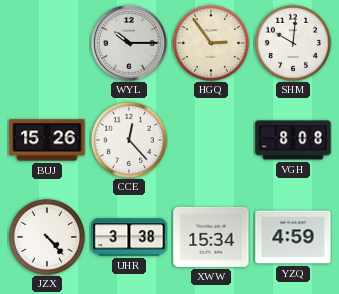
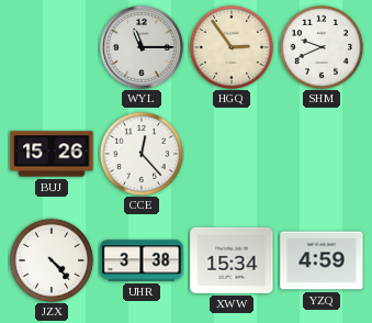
WYL: 10:15 -> 11:15
SHM: 10:01 -> 9:41
VGH: 8:08 -> none
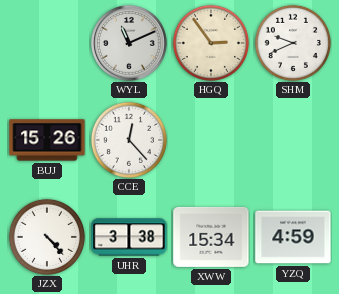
WYL: 11:15 -> 11:11
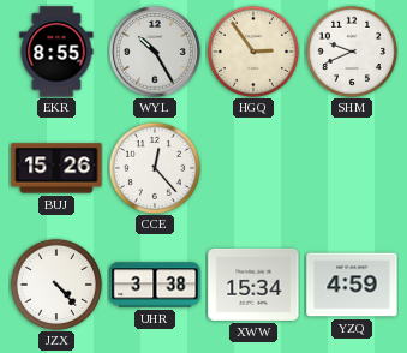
EKR: none -> 8:55
WYL: 11:11 -> 10:25
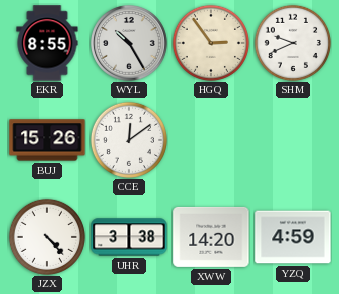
CCE: 12:23 -> 12:09
XWW: 15:34 -> 14:20
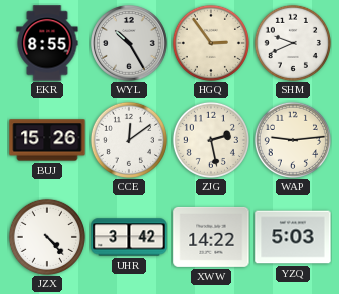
ZJG: none -> 2:28
WAP: none -> 9:14
UHR: 3:38 -> 3:42
XWW: 14:20 -> 14:22
YZQ: 4:59 -> 5:03
